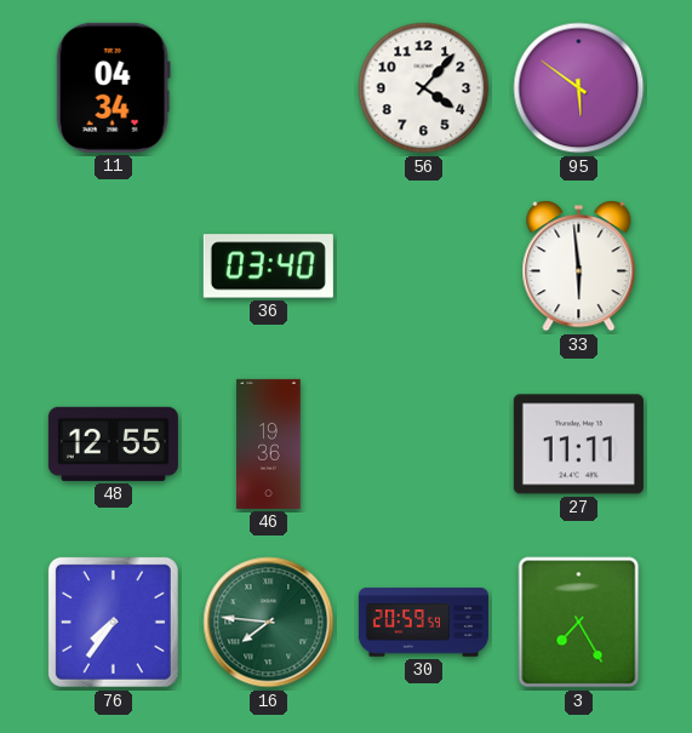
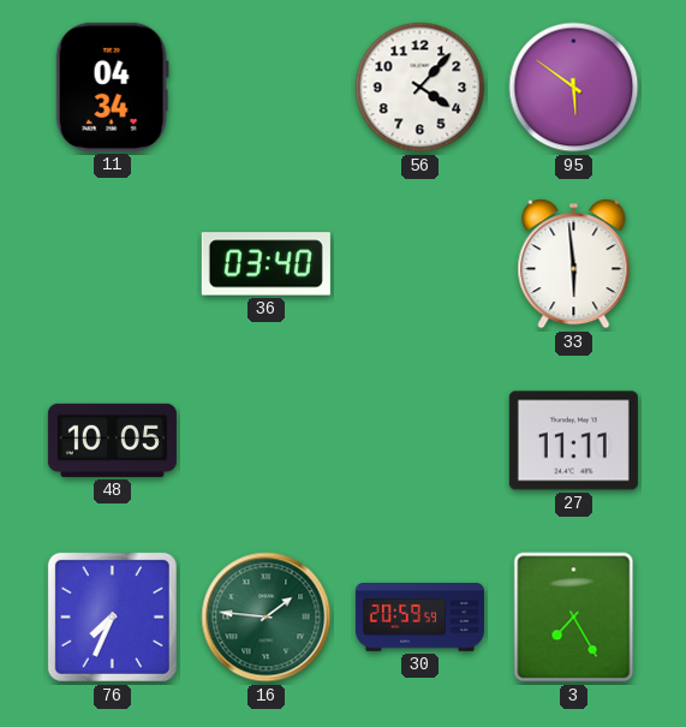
48: 12:55 -> 10:05
46: 19:36 -> none
76: 7:36 -> 7:34
16: 7:46 -> 1:46
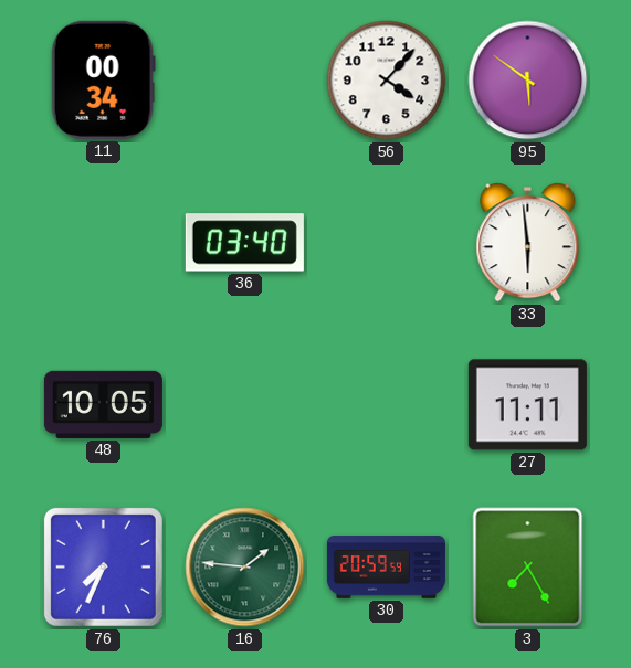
11: 04:34 -> 00:34
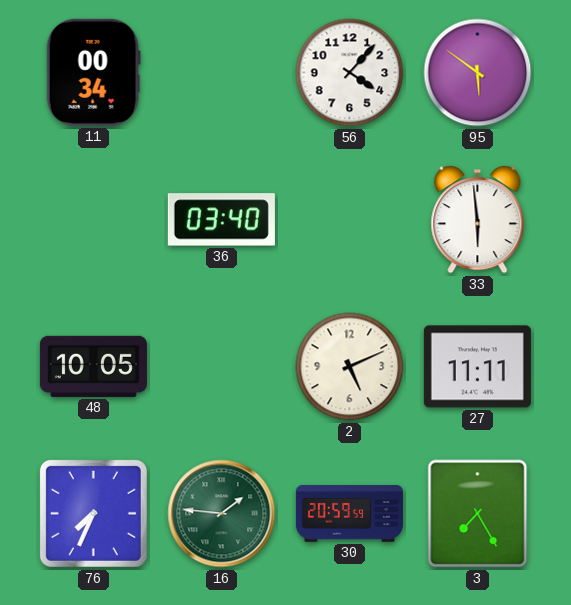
2: none -> 5:11
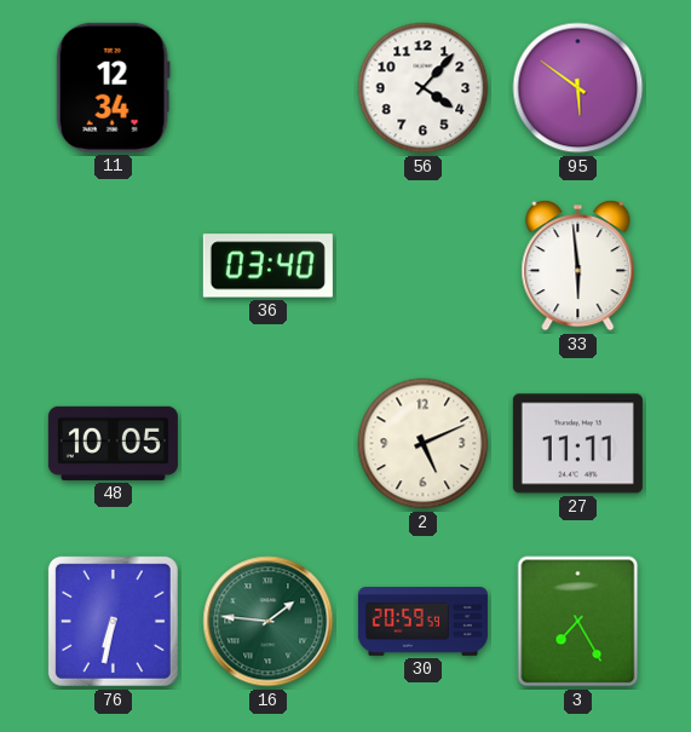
11: 00:34 -> 12:34
76: 7:34 -> 6:32
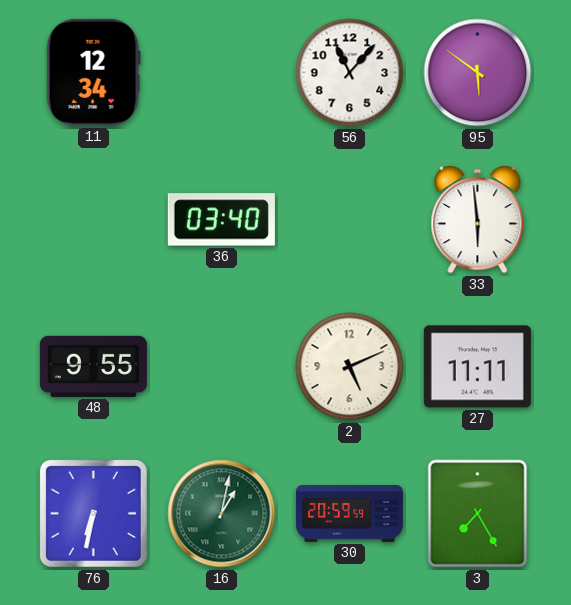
56: 4:07 -> 11:07
48: 10:05 -> 9:55
16: 1:46 -> 1:02
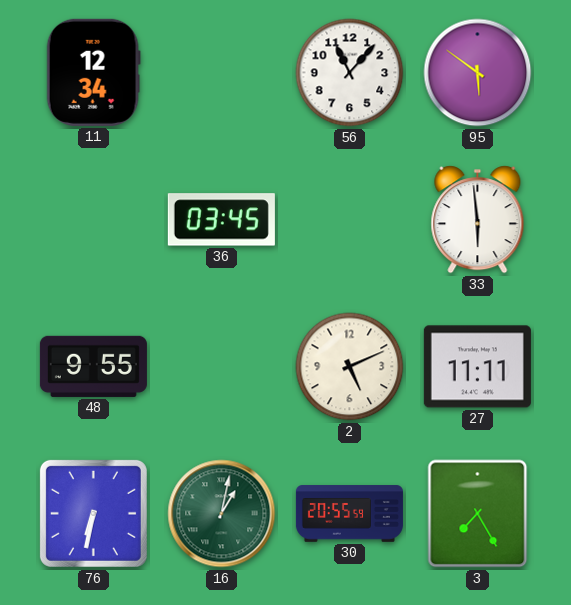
36: 03:40 -> 03:45
30: 20:59 -> 20:55
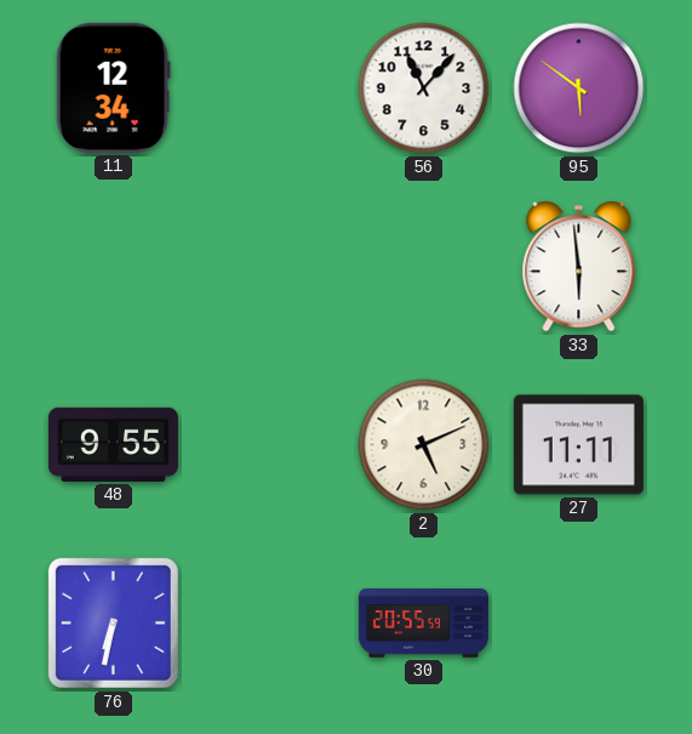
36: 03:45 -> none
16: 1:02 -> none
3: 7:25 -> none
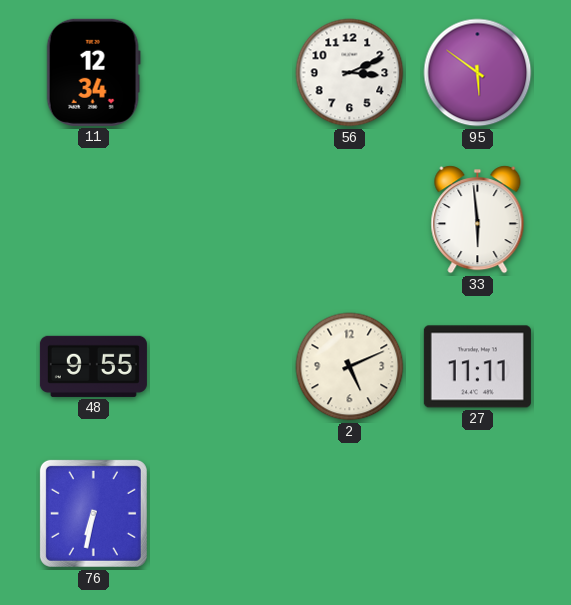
56: 11:07 -> 3:11
30: 20:55 -> none
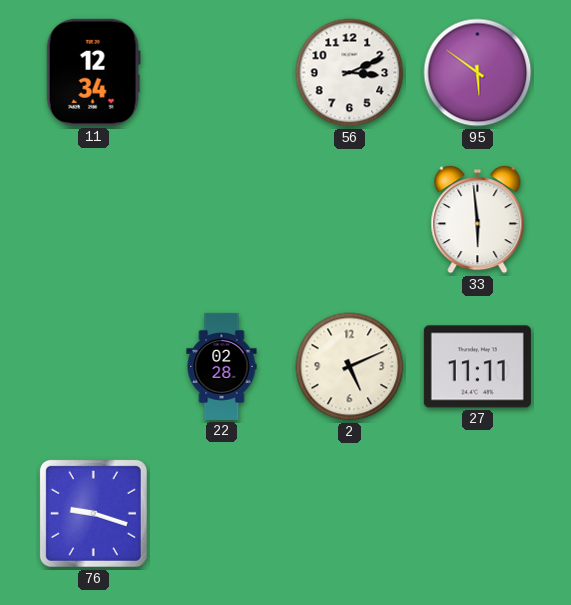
48: 9:55 -> none
22: none -> 02:28
76: 6:32 -> 9:18
